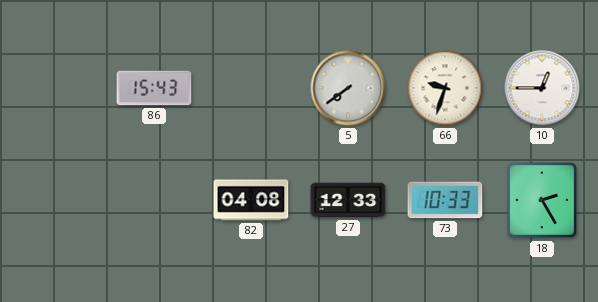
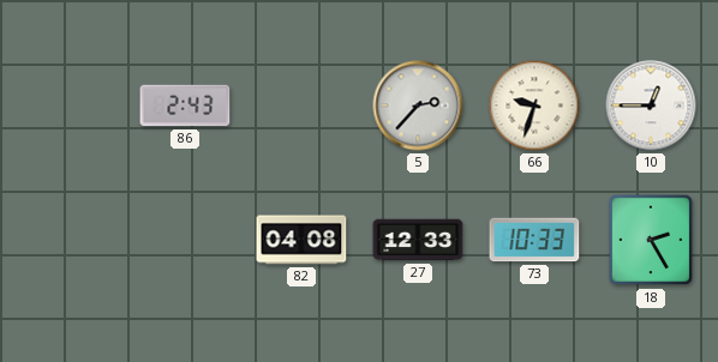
86: 15:43 -> 2:43
5: 7:39 -> 2:37
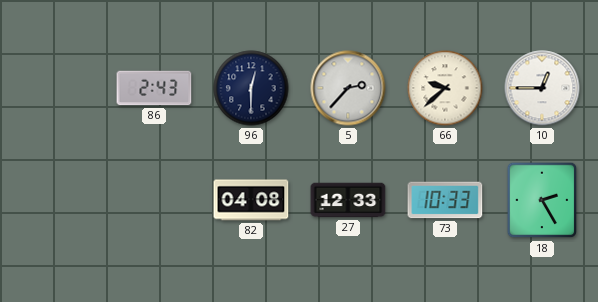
96: none -> 12:30
66: 9:33 -> 9:38
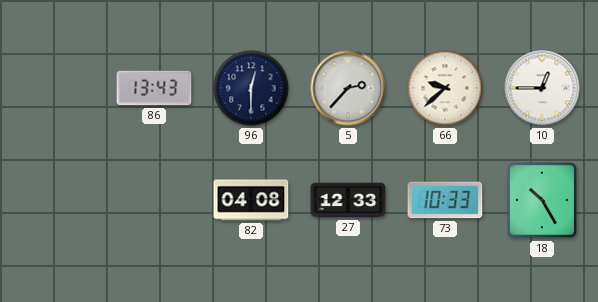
86: 2:43 -> 13:43
18: 2:25 -> 10:25
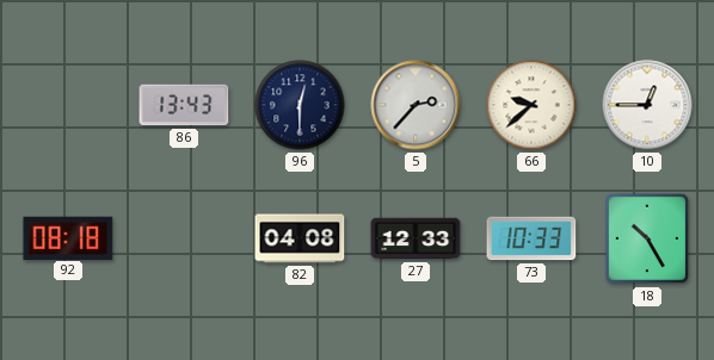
92: none -> 08:18
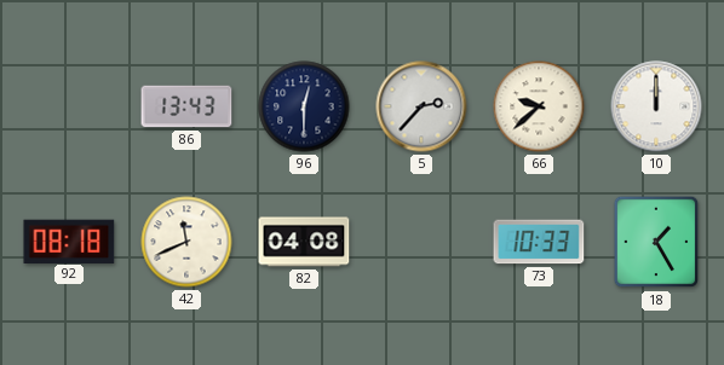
10: 12:45 -> 12:00
42: none -> 11:41
27: 12:33 -> none
18: 10:25 -> 1:25
